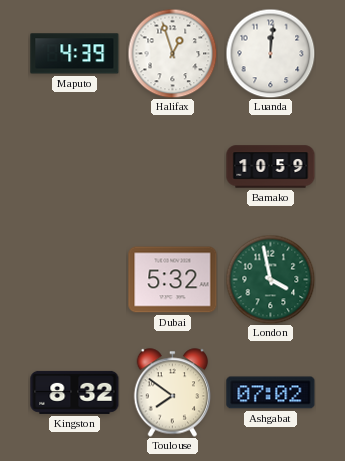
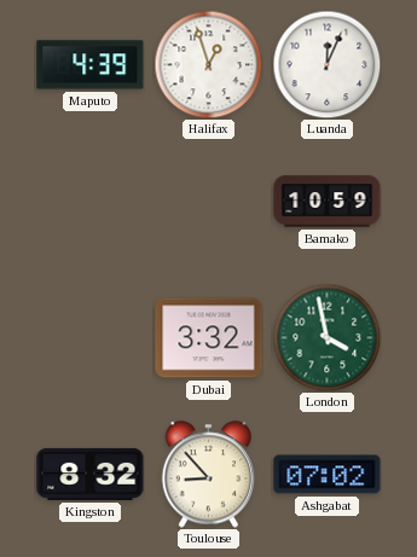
Luanda: 12:01 -> 12:04
Dubai: 5:32 -> 3:32
Toulouse: 7:51 -> 8:53
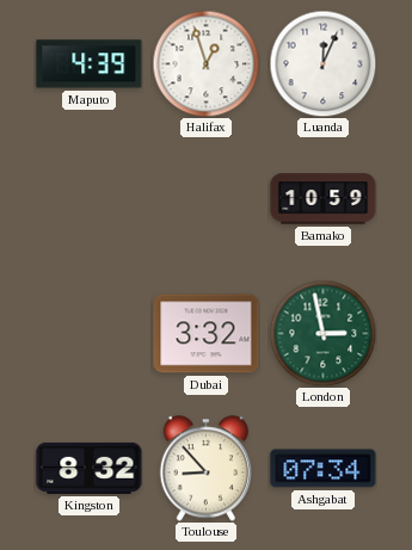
London: 3:58 -> 2:58
Ashgabat: 07:02 -> 07:34
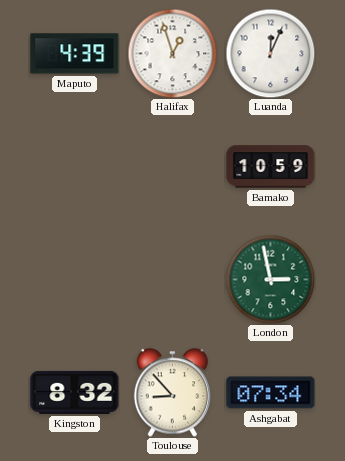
Dubai: 3:32 -> none
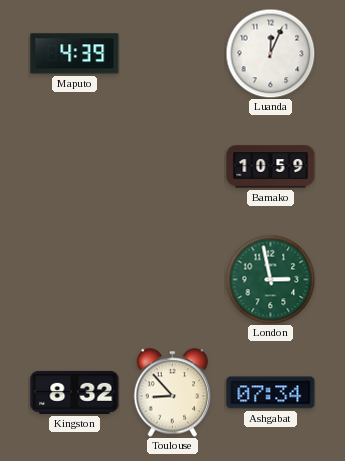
Halifax: 12:57 -> none
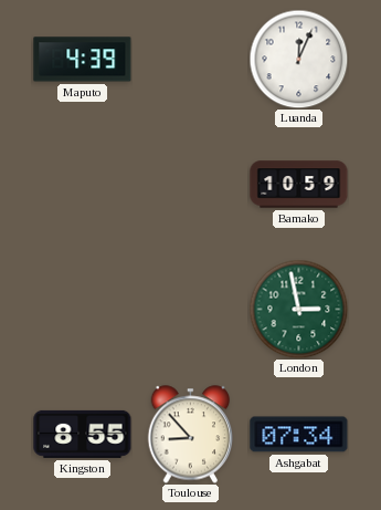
Kingston: 8:32 -> 8:55
